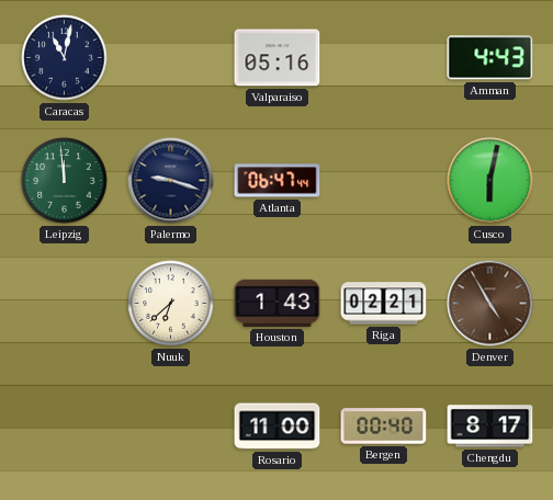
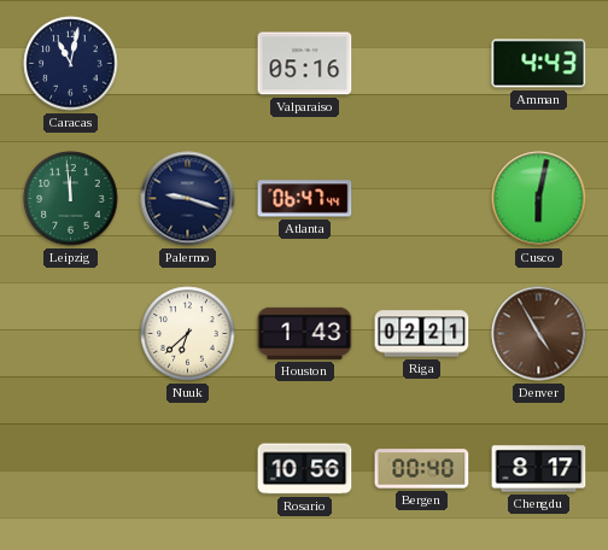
Rosario: 11:00 -> 10:56
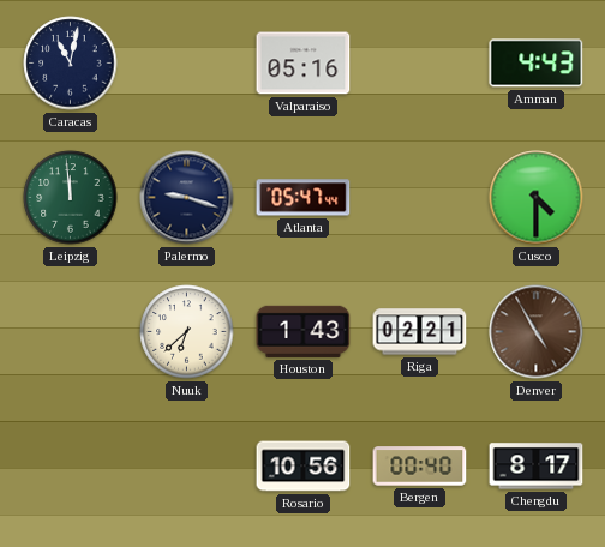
Atlanta: 06:47 -> 05:47
Cusco: 6:02 -> 4:30
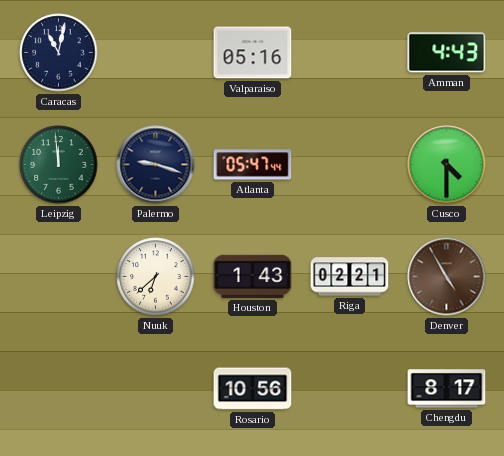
Bergen: 00:40 -> none
